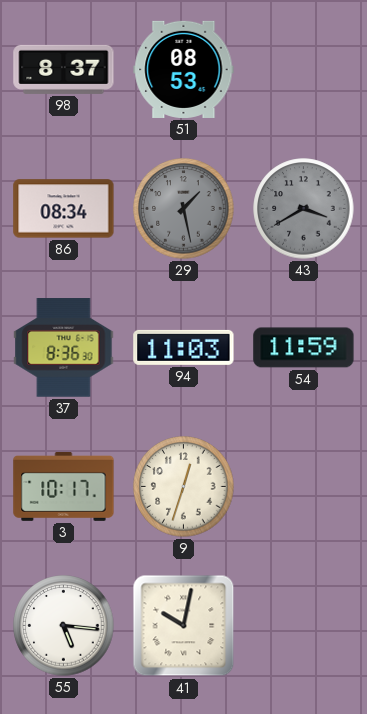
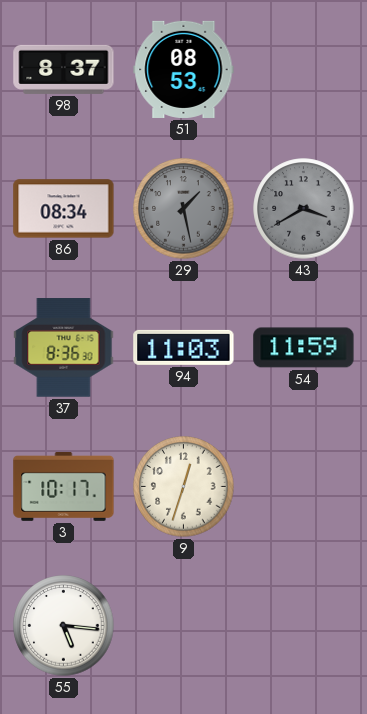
41: 10:02 -> none
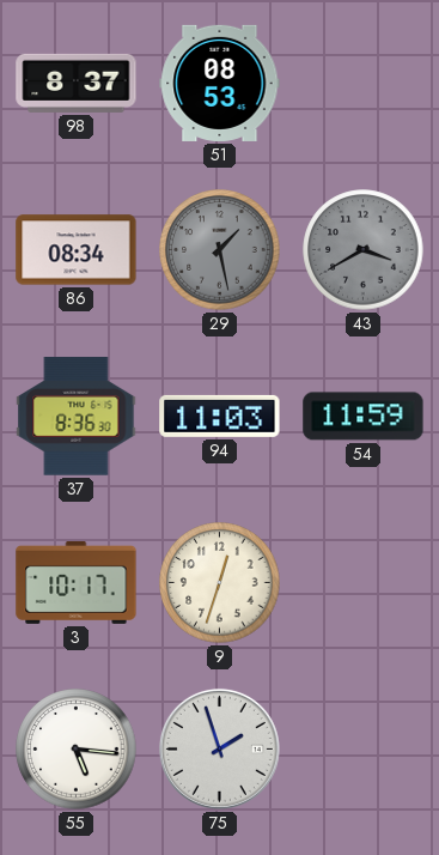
75: none -> 1:57
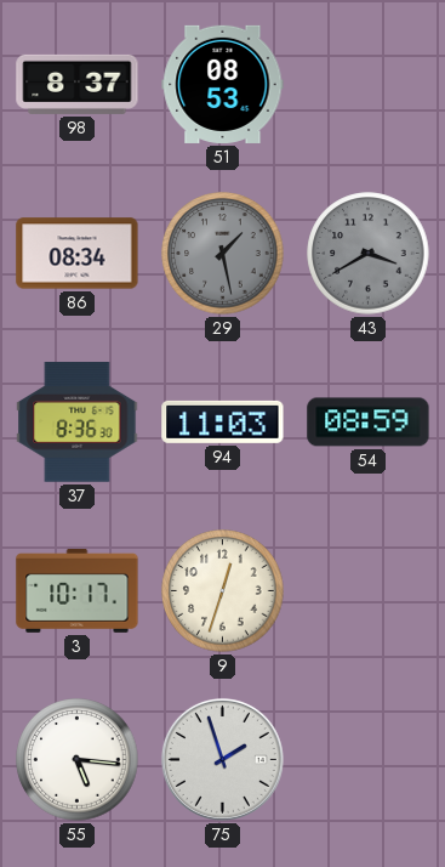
54: 11:59 -> 08:59
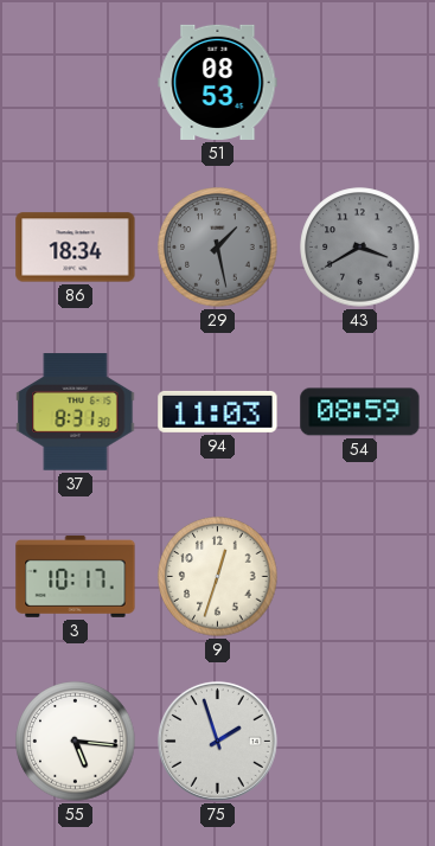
98: 8:37 -> none
86: 08:34 -> 18:34
37: 8:36 -> 8:31
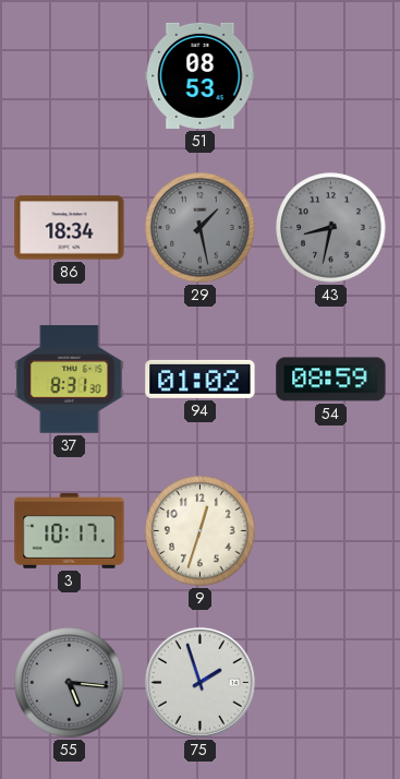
43: 3:40 -> 8:32
94: 11:03 -> 01:02
55 dial: white -> grey
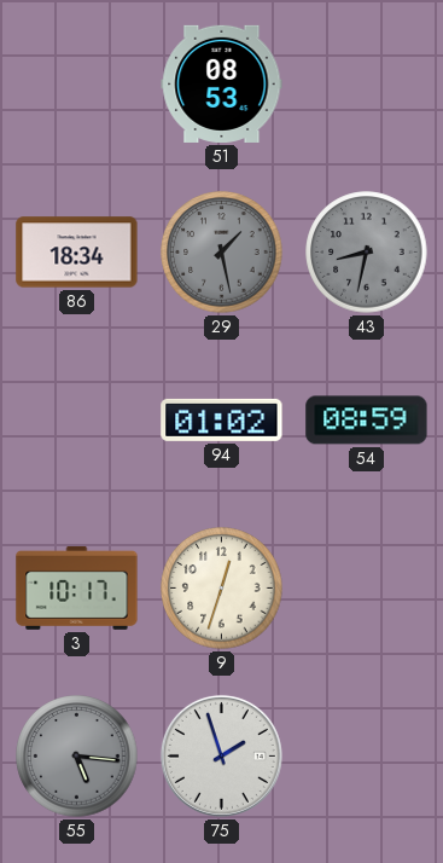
37: 8:31 -> none
